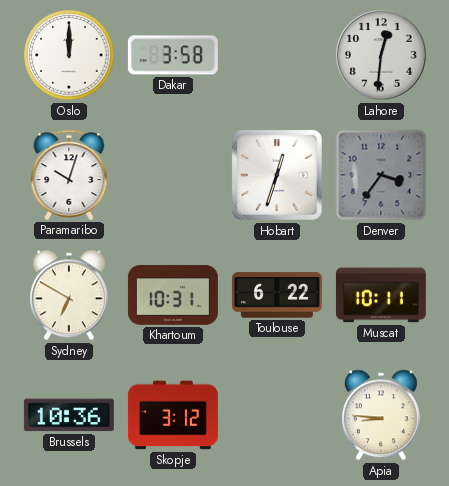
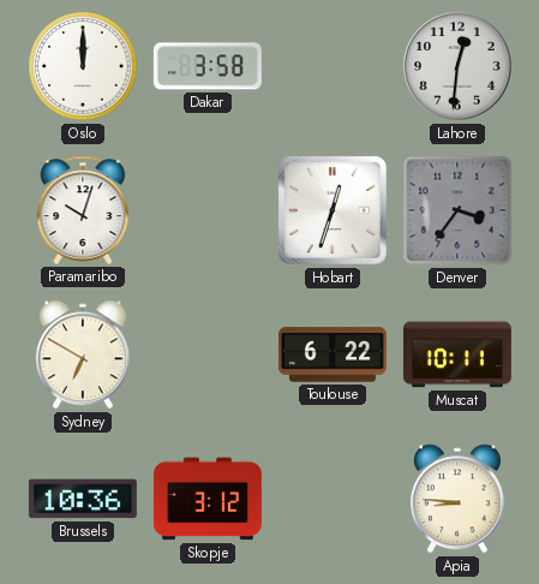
Khartoum: 10:31 -> none
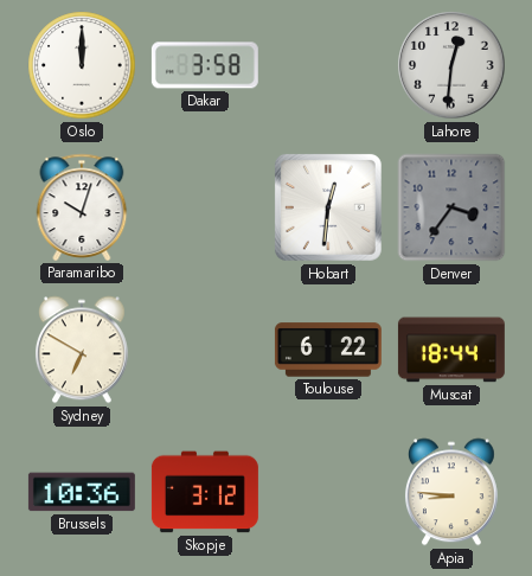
Hobart: 12:33 -> 12:31
Muscat: 10:11 -> 18:44
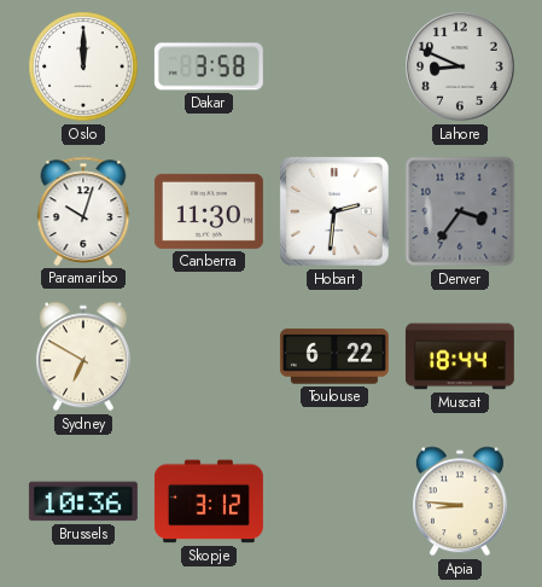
Lahore: 12:31 -> 8:49
Canberra: none -> 11:30
Hobart: 12:31 -> 2:31
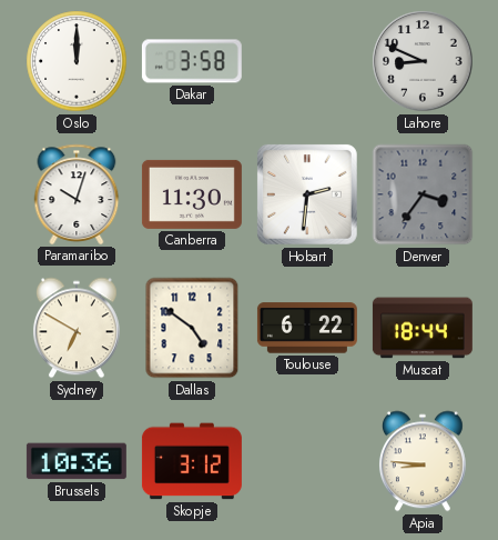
Dallas: none -> 4:51
